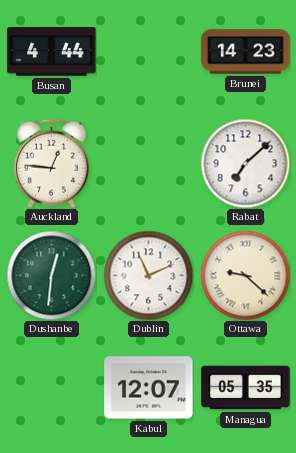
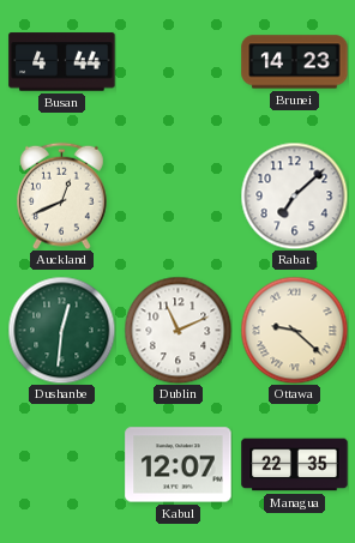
Auckland: 12:46 -> 12:41
Managua: 05:35 -> 22:35
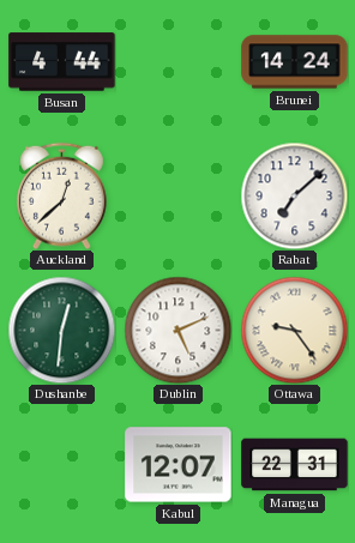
Brunei: 14:23 -> 14:24
Auckland: 12:41 -> 12:38
Dublin: 11:11 -> 5:11
Ottawa: 9:22 -> 9:24
Managua: 22:35 -> 22:31
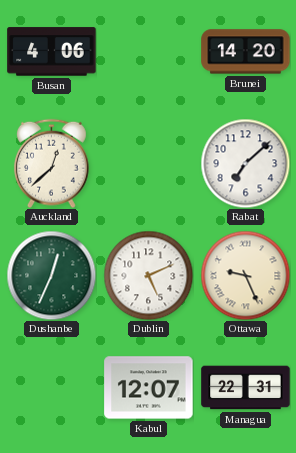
Busan: 4:44 -> 4:06
Brunei: 14:24 -> 14:20
Dushanbe: 12:31 -> 12:34
Ottawa: 9:24 -> 9:26
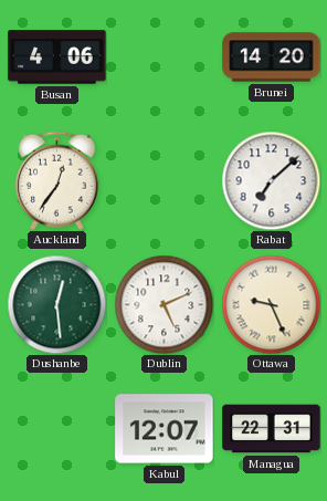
Auckland: 12:38 -> 12:36
Dushanbe: 12:34 -> 12:29
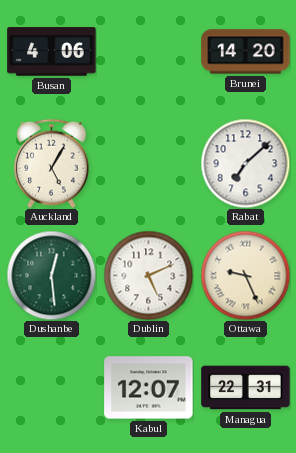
Auckland: 12:36 -> 5:05
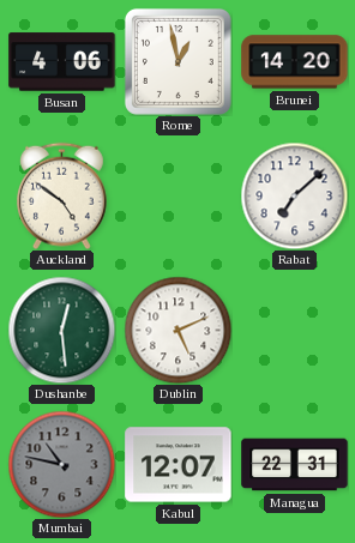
Rome: none -> 12:58
Auckland: 5:05 -> 4:51
Ottawa: 9:26 -> none
Mumbai: none -> 10:47
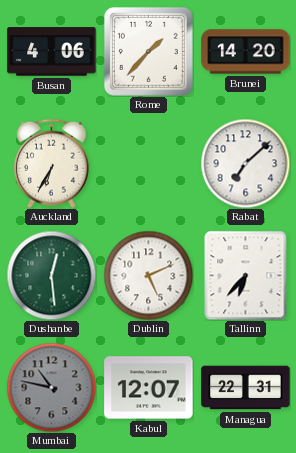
Rome: 12:58 -> 1:37
Auckland: 4:51 -> 6:35
Tallinn: none -> 6:37
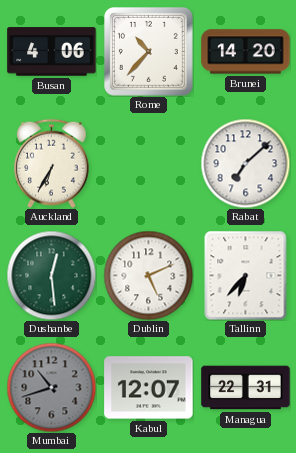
Rome: 1:37 -> 10:37
Mumbai: 10:47 -> 10:42
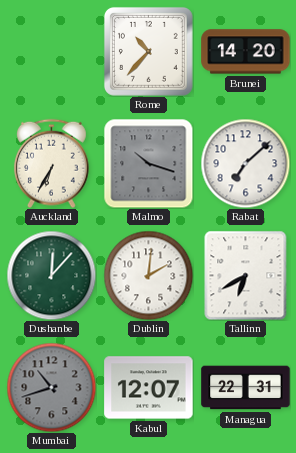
Busan: 4:06 -> none
Malmo: none -> 10:18
Dushanbe: 12:29 -> 12:07
Dublin: 5:11 -> 2:01
Tallinn: 6:37 -> 6:40
